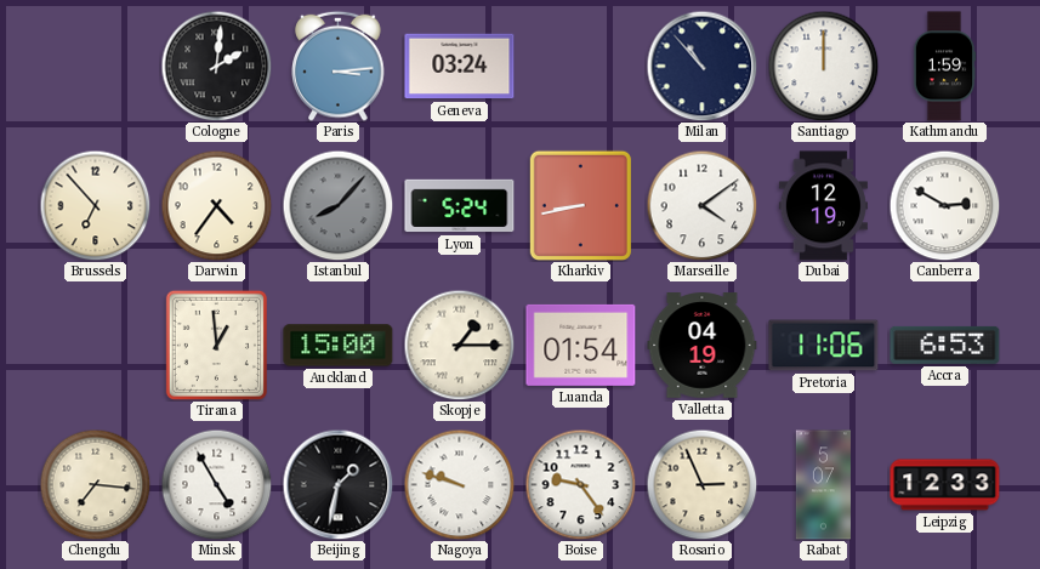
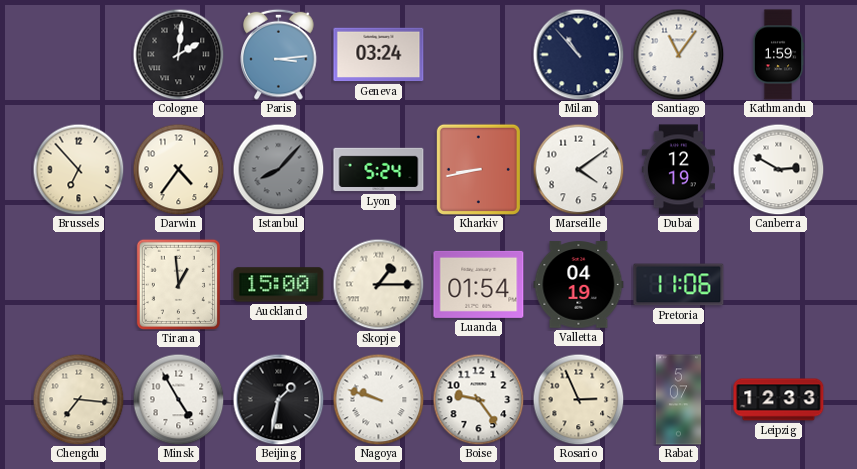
Santiago: 12:00 -> 11:06
Accra: 6:53 -> none
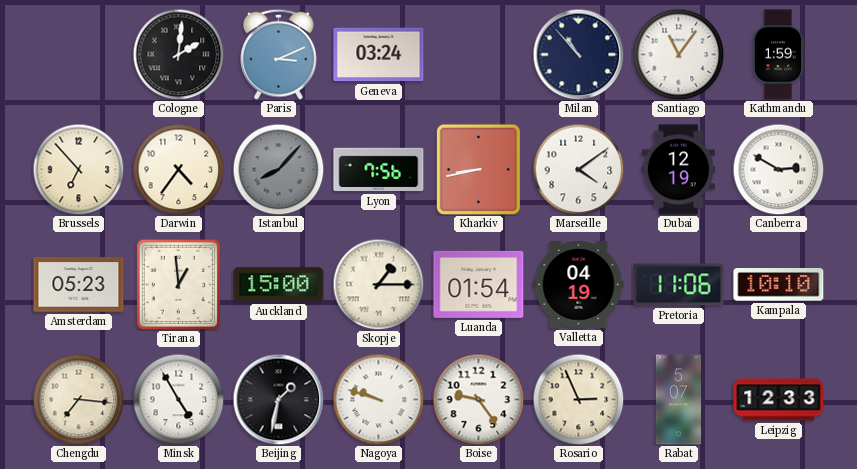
Paris: 3:14 -> 3:11
Lyon: 5:24 -> 7:56
Amsterdam: none -> 05:23
Kampala: none -> 10:10
